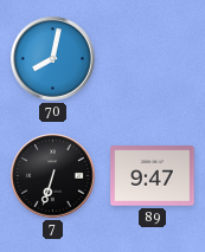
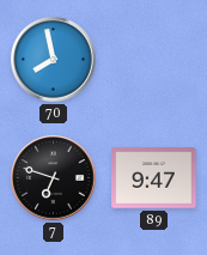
70: 8:02 -> 7:58
7: 6:33 -> 6:48
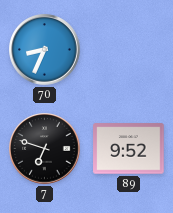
70: 7:58 -> 8:34
89: 9:47 -> 9:52
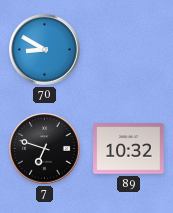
70: 8:34 -> 8:50
89: 9:52 -> 10:32
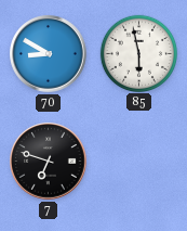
85: none -> 5:58
89: 10:32 -> none
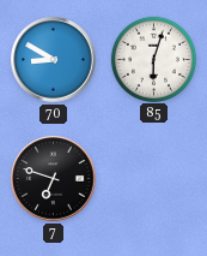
85: 5:58 -> 6:03
